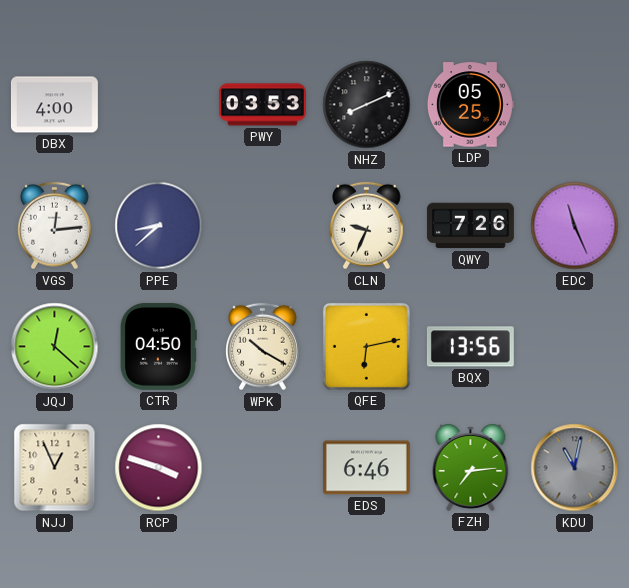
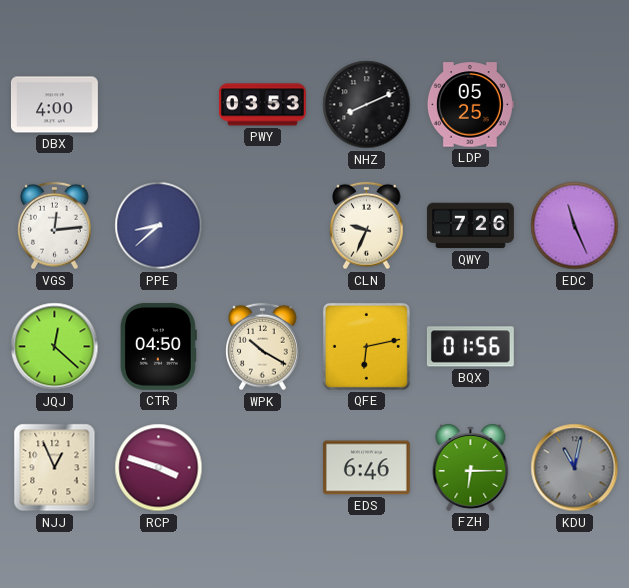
BQX: 13:56 -> 01:56
FZH: 7:14 -> 6:15
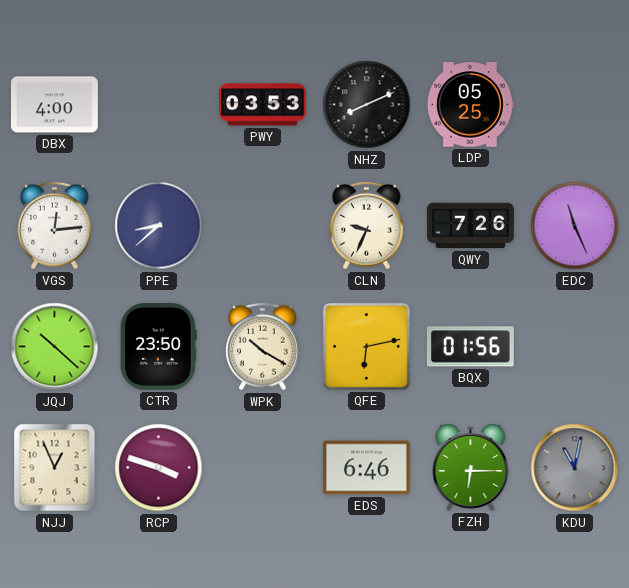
JQJ: 12:22 -> 10:22
CTR: 04:50 -> 23:50
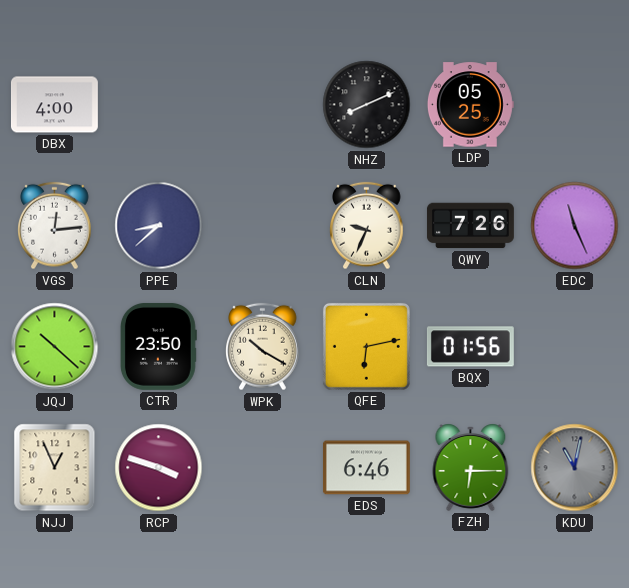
PWY: 03:53 -> none
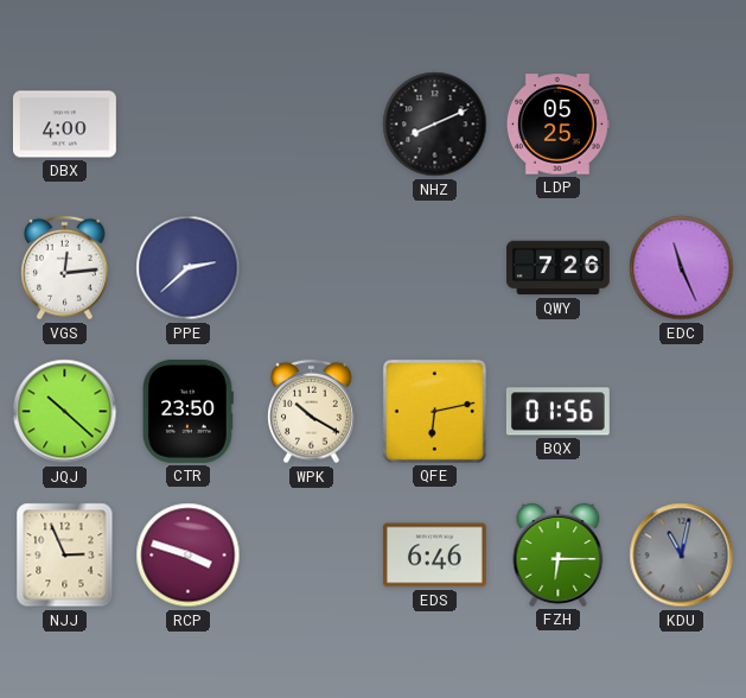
PPE: 8:38 -> 2:38
CLN: 9:34 -> none
NJJ: 12:56 -> 2:56
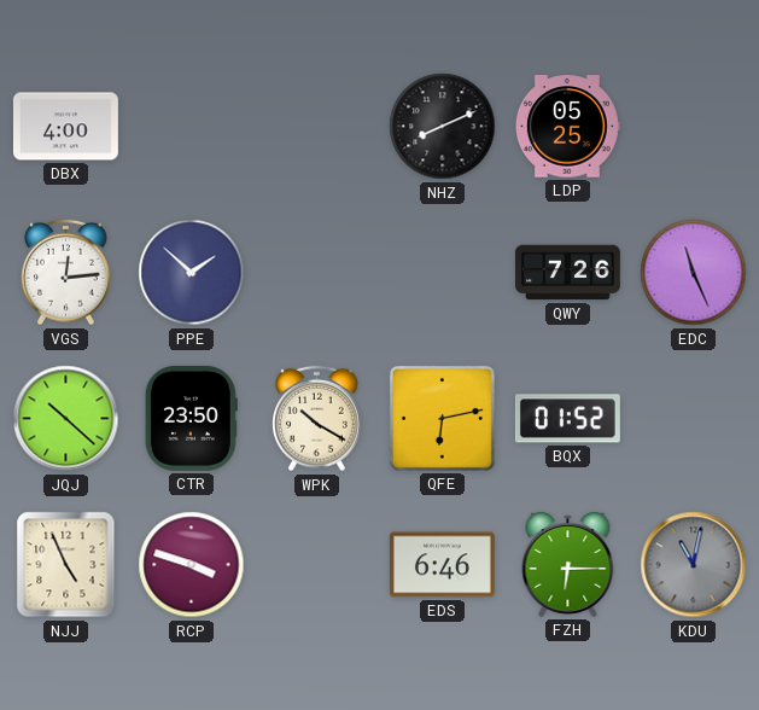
PPE: 2:38 -> 1:52
BQX: 01:56 -> 01:52
NJJ: 2:56 -> 4:56
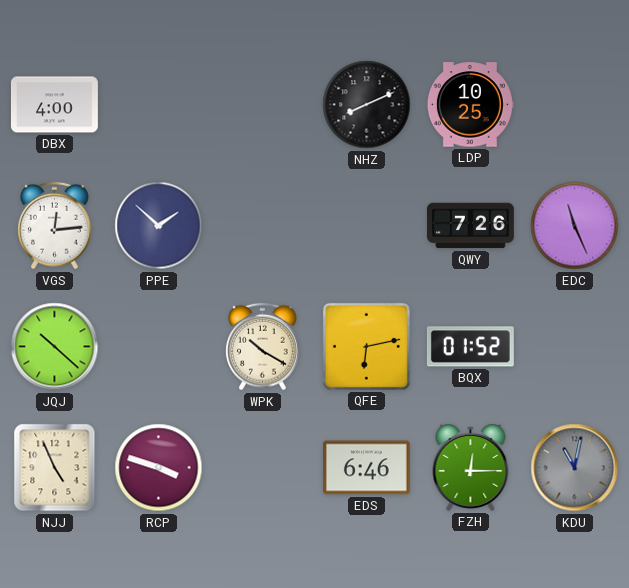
LDP: 05:25 -> 10:25
CTR: 23:50 -> none
FZH: 6:15 -> 12:15
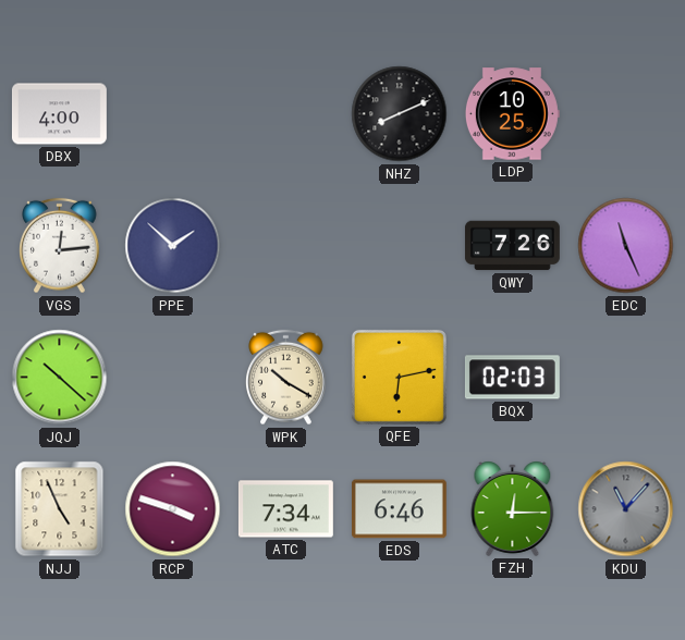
BQX: 01:52 -> 02:03
ATC: none -> 7:34
KDU: 11:02 -> 11:07
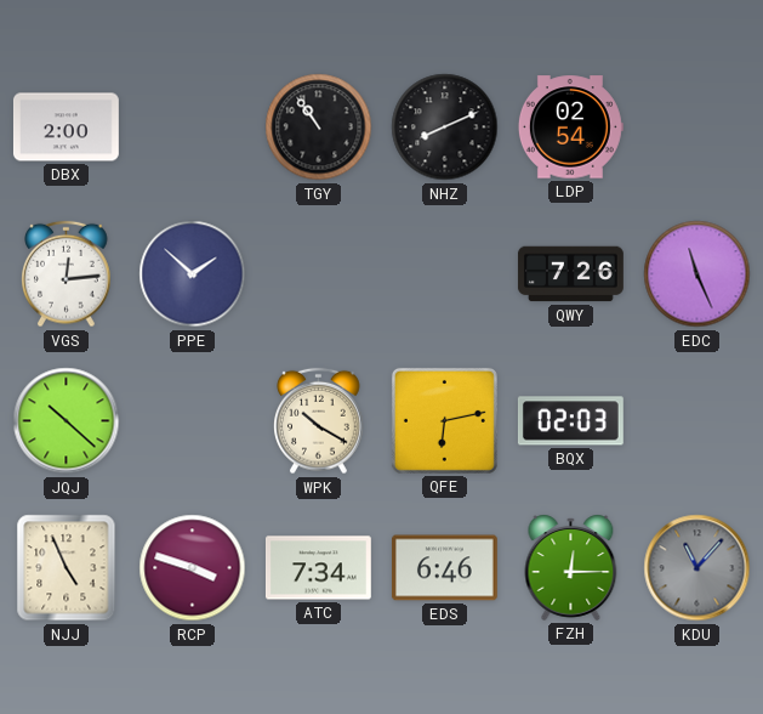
DBX: 4:00 -> 2:00
TGY: none -> 10:54
LDP: 10:25 -> 02:54
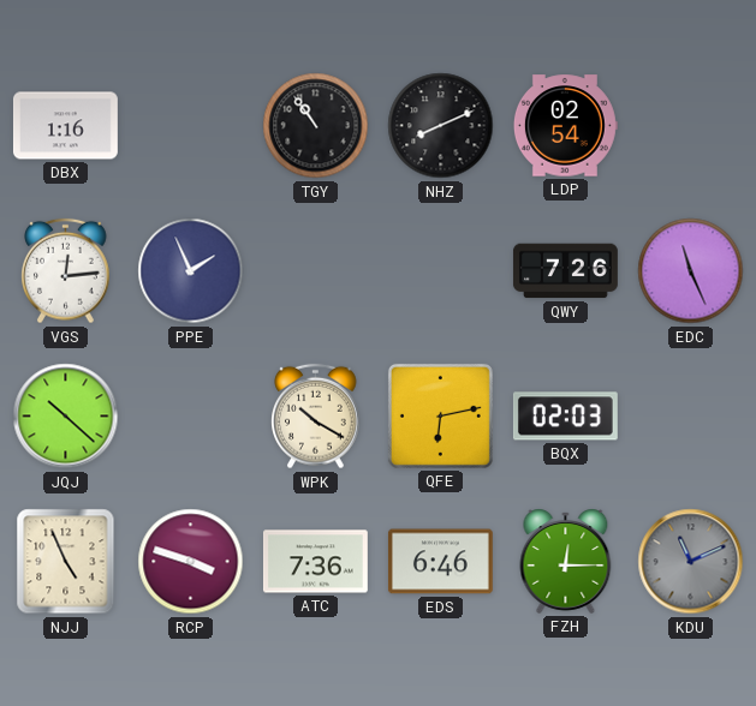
DBX: 2:00 -> 1:16
PPE: 1:52 -> 1:56
ATC: 7:34 -> 7:36
KDU: 11:07 -> 11:11
